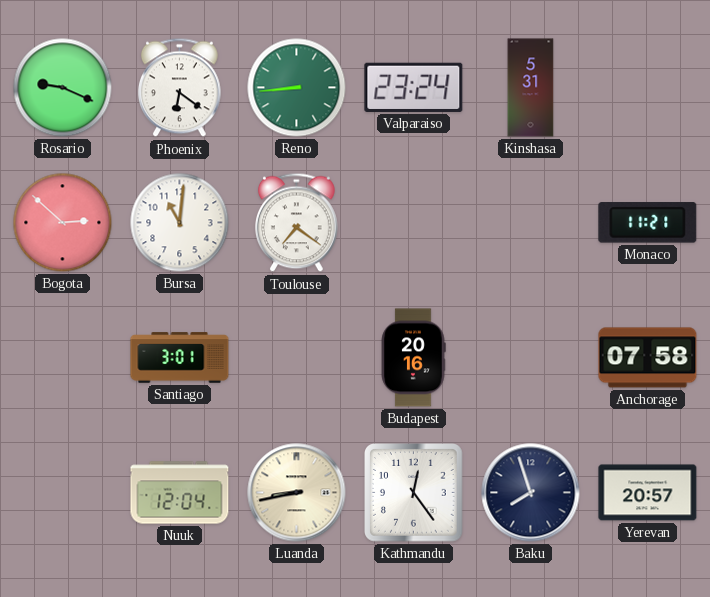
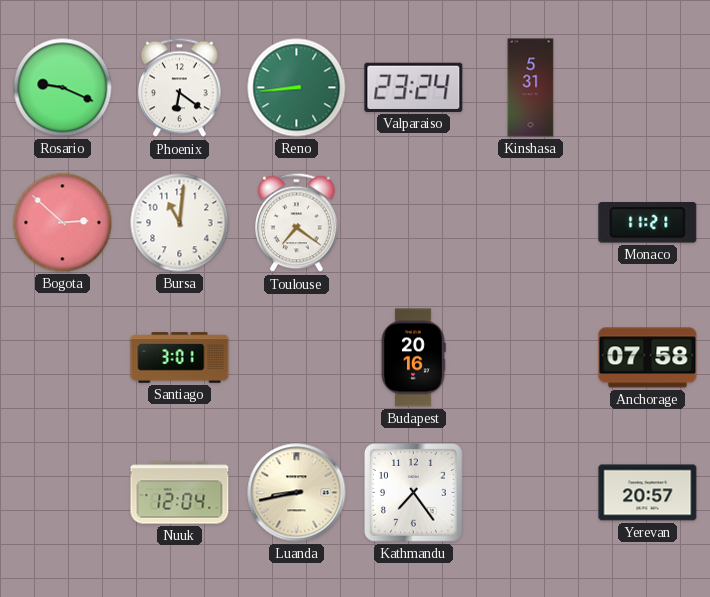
Kathmandu: 12:24 -> 7:24
Baku: 7:57 -> none
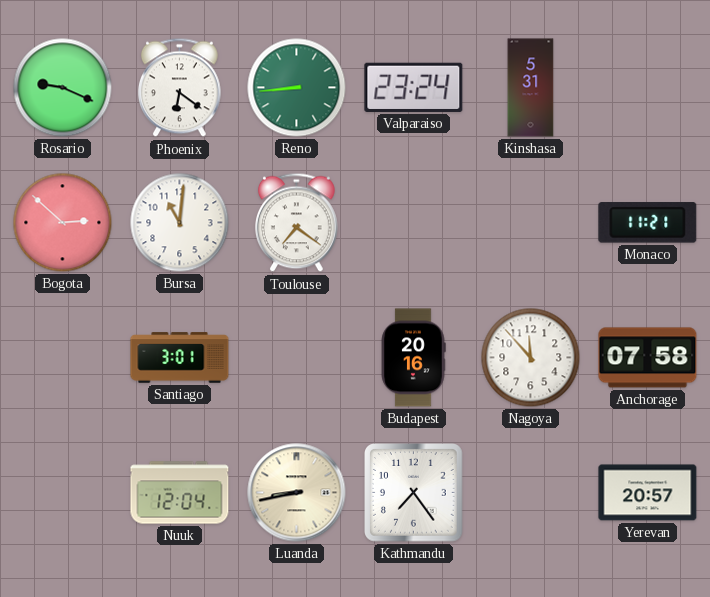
Nagoya: none -> 11:53
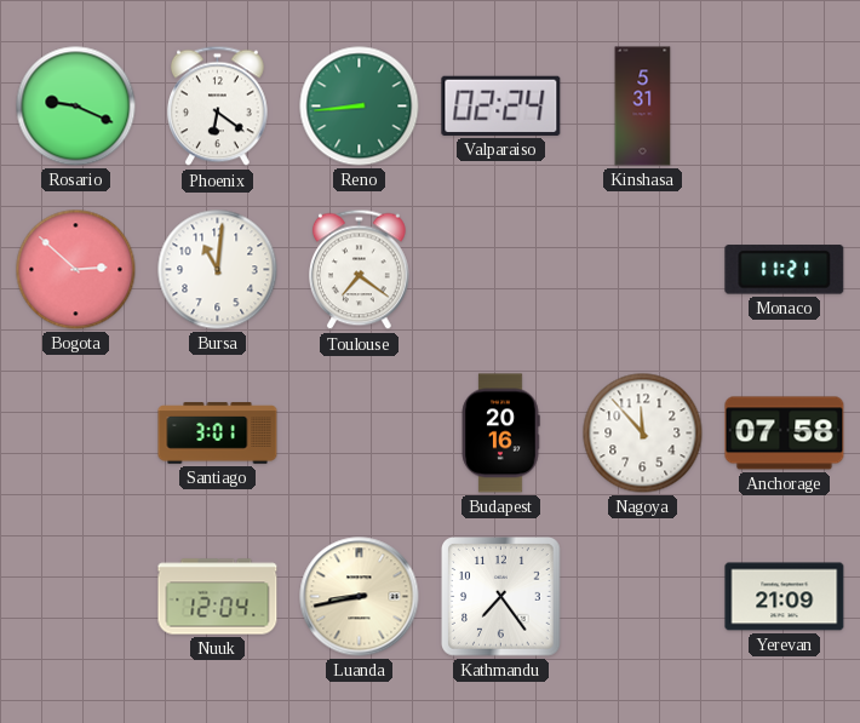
Valparaiso: 23:24 -> 02:24
Yerevan: 20:57 -> 21:09
